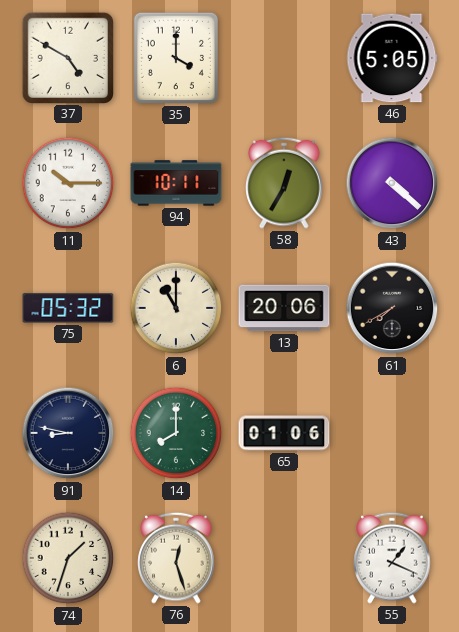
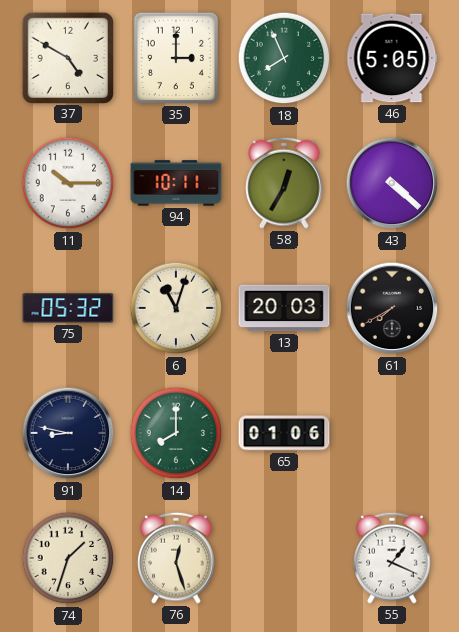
35: 4:00 -> 3:00
18: none -> 7:56
6: 11:00 -> 11:03
13: 20:06 -> 20:03
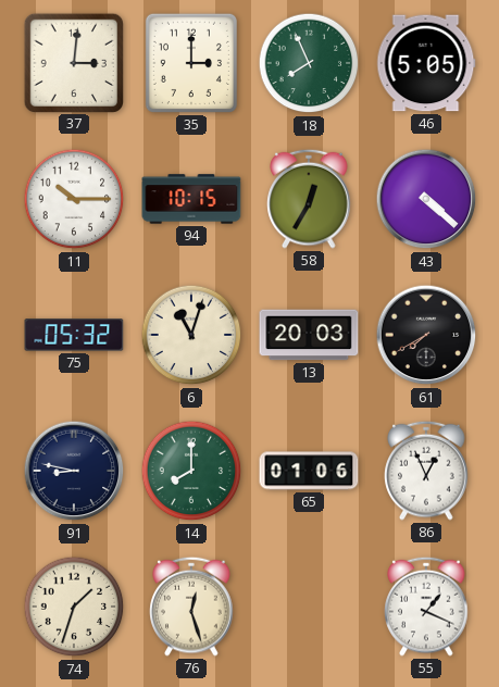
37: 4:50 -> 3:01
94: 10:11 -> 10:15
86: none -> 12:56
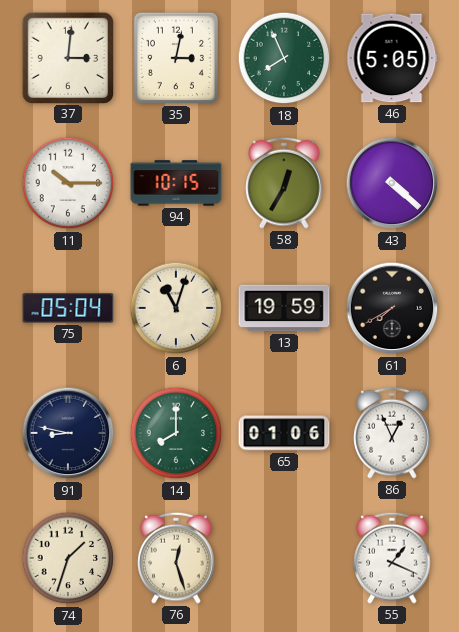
35: 3:00 -> 3:02
75: 05:32 -> 05:04
13: 20:03 -> 19:59
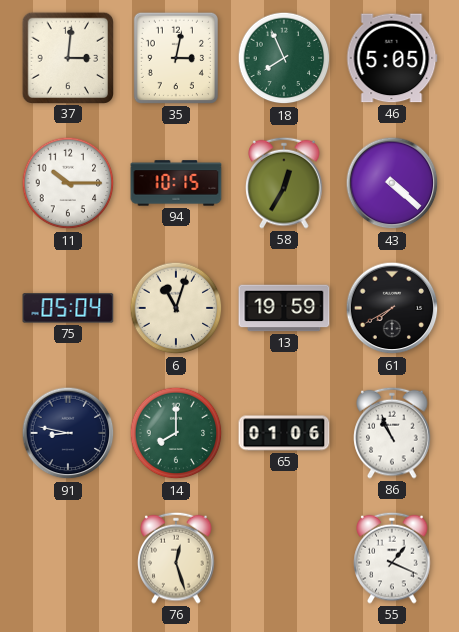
86: 12:56 -> 10:56
74: 1:33 -> none
